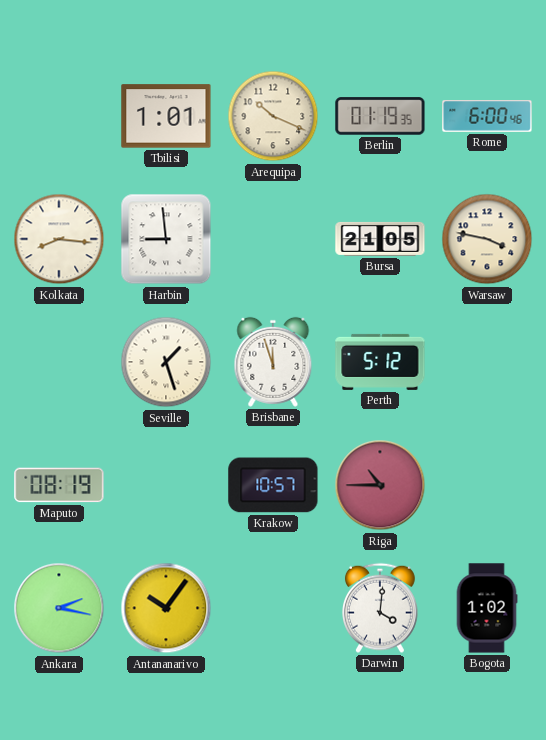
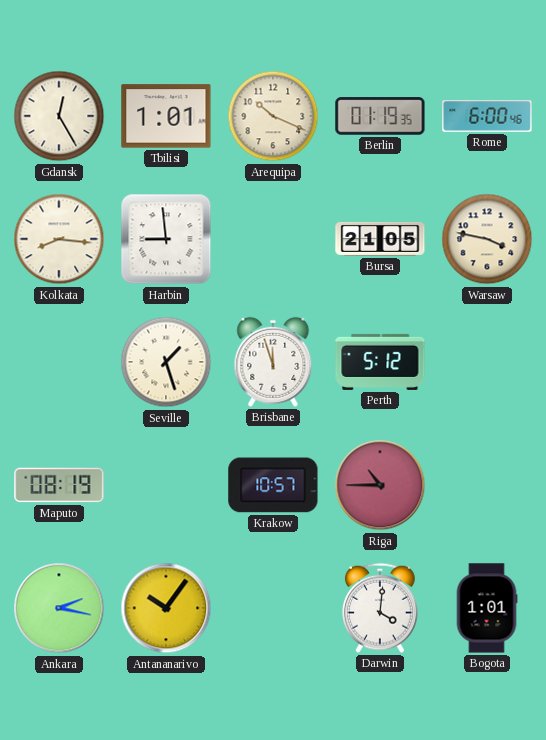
Gdansk: none -> 12:25
Bogota: 1:02 -> 1:01
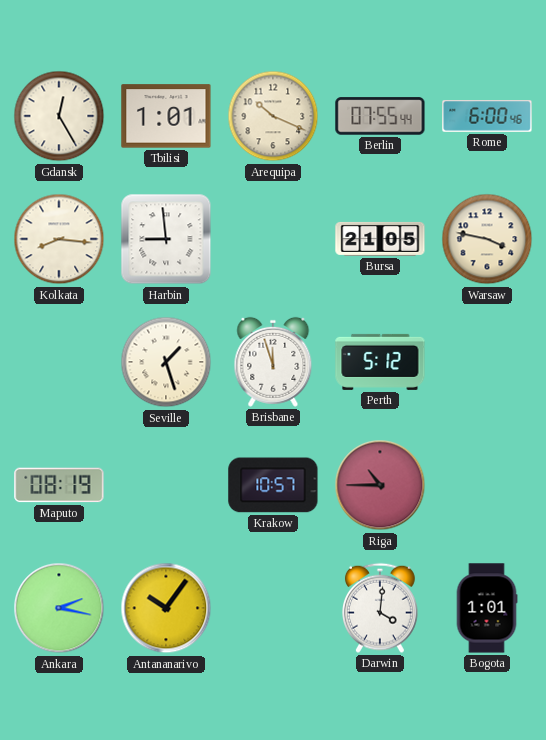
Berlin: 01:19 -> 07:55
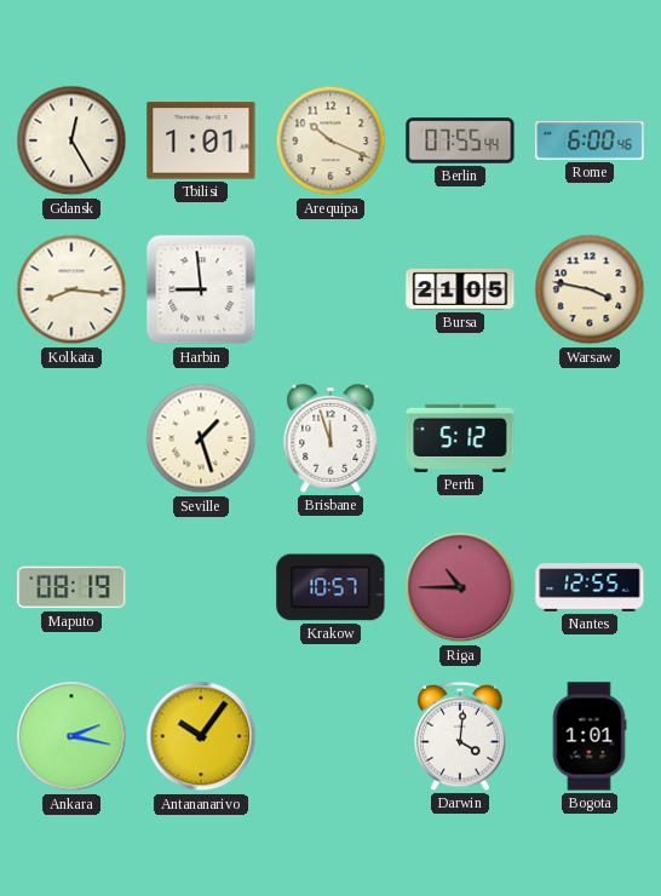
Nantes: none -> 12:55
